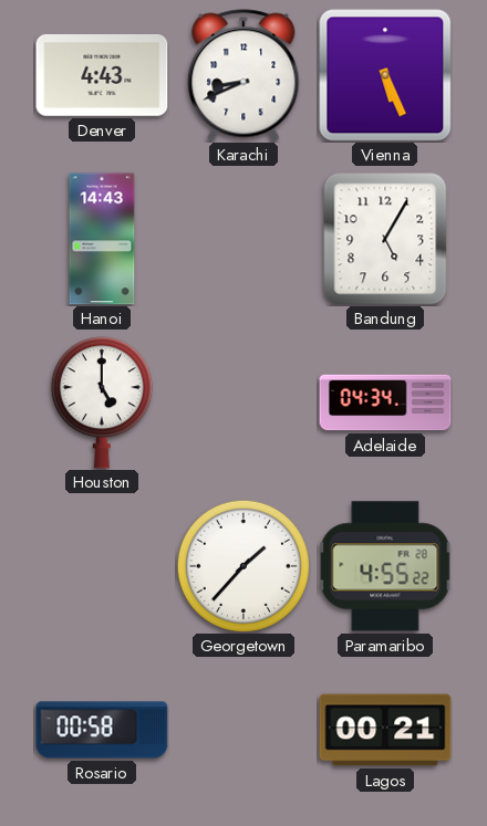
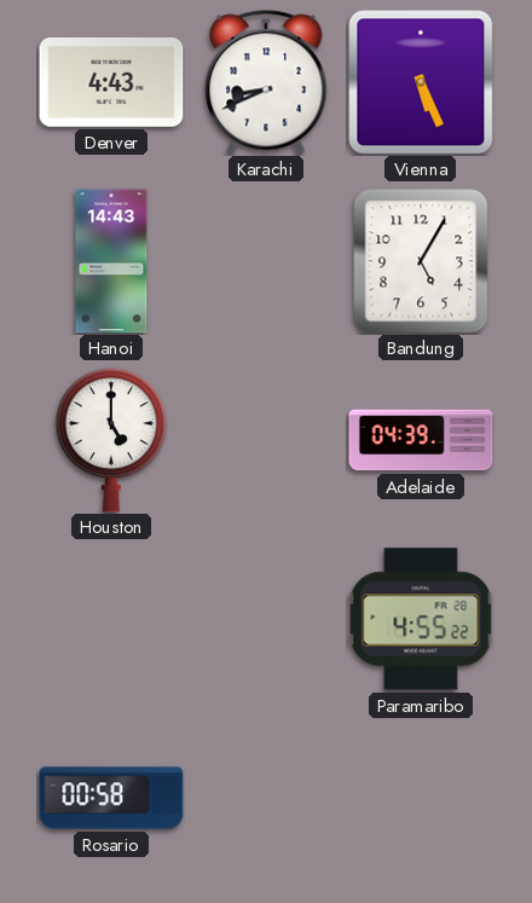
Adelaide: 04:34 -> 04:39
Georgetown: 1:37 -> none
Lagos: 00:21 -> none
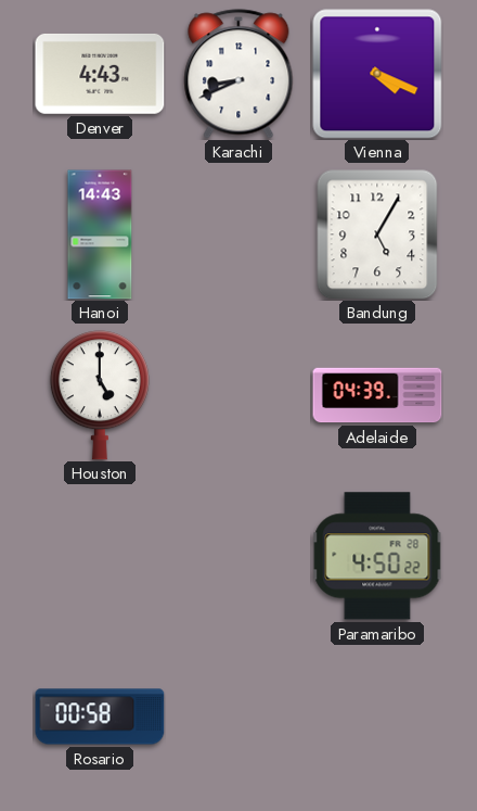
Vienna: 5:26 -> 4:19
Paramaribo: 4:55 -> 4:50
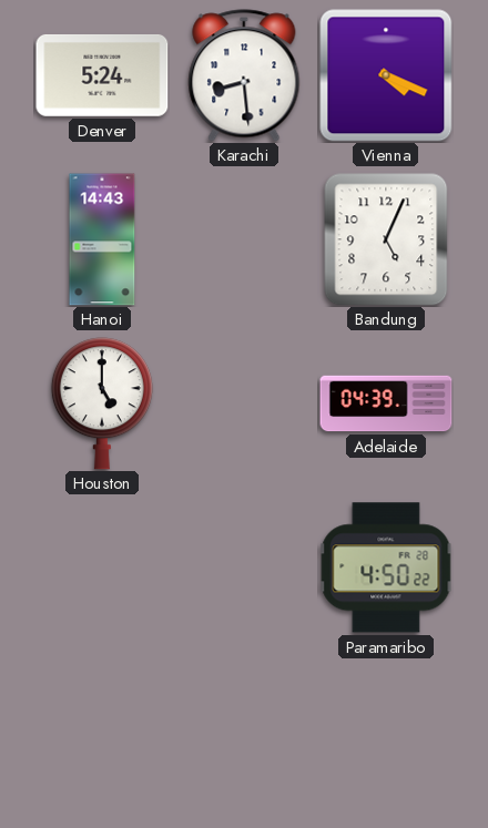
Denver: 4:43 -> 5:24
Karachi: 8:41 -> 8:29
Bandung: 5:05 -> 5:04
Rosario: 00:58 -> none
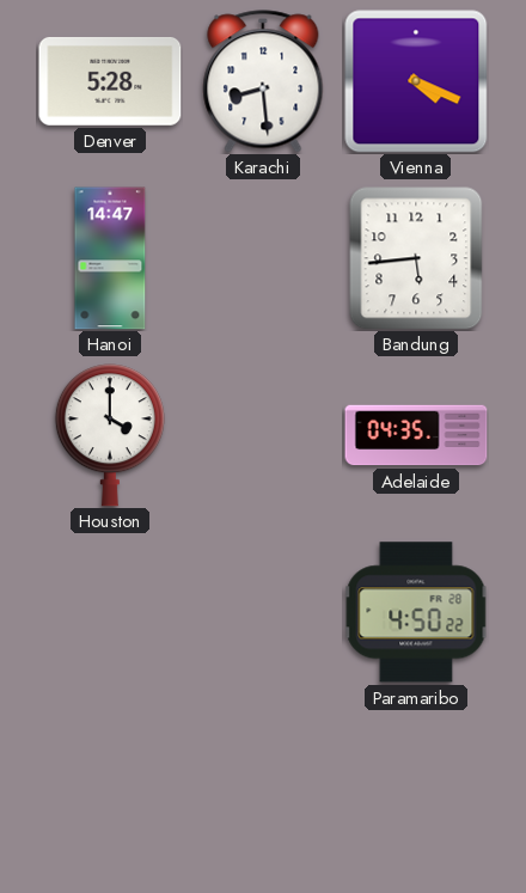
Denver: 5:24 -> 5:28
Hanoi: 14:43 -> 14:47
Bandung: 5:04 -> 5:44
Houston: 5:00 -> 4:00
Adelaide: 04:39 -> 04:35
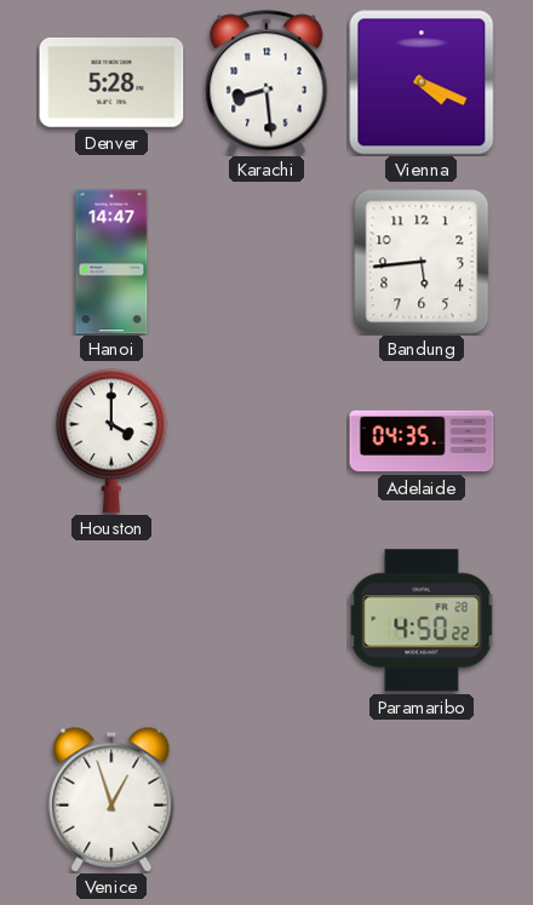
Venice: none -> 12:57
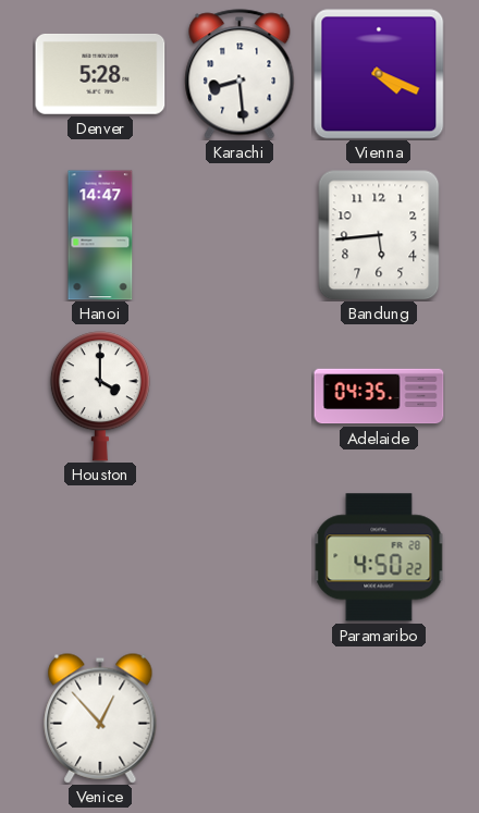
Venice: 12:57 -> 12:53
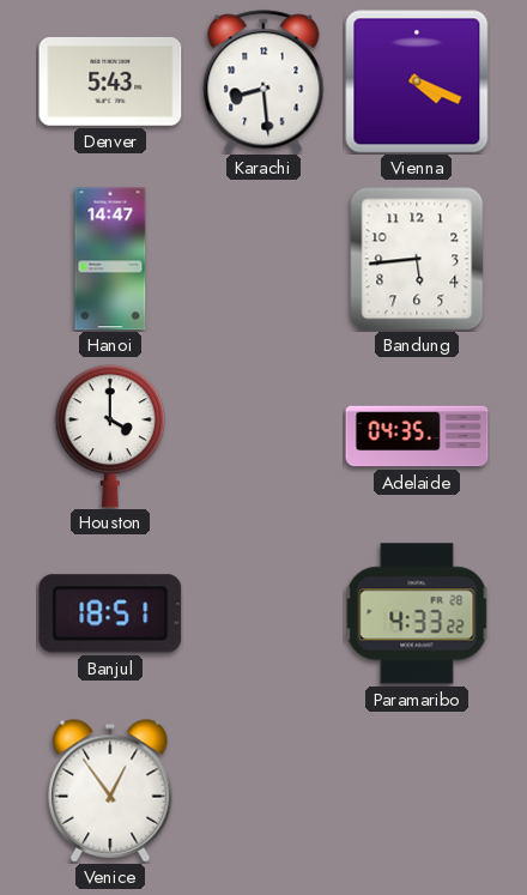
Denver: 5:28 -> 5:43
Banjul: none -> 18:51
Paramaribo: 4:50 -> 4:33
Venice: 12:53 -> 12:54
